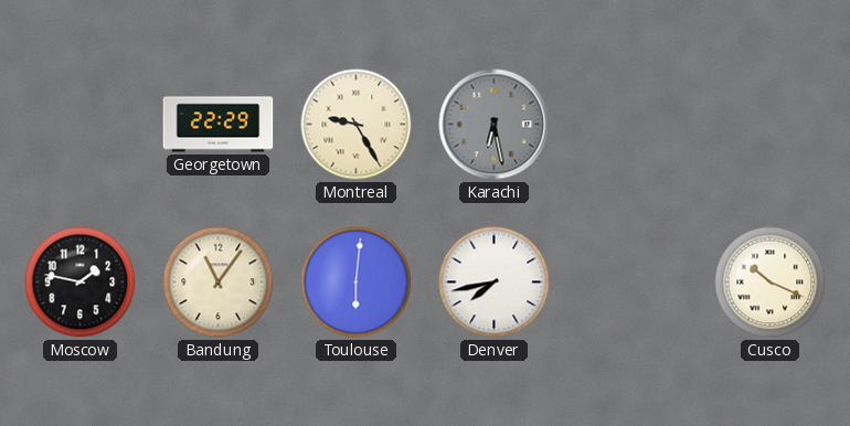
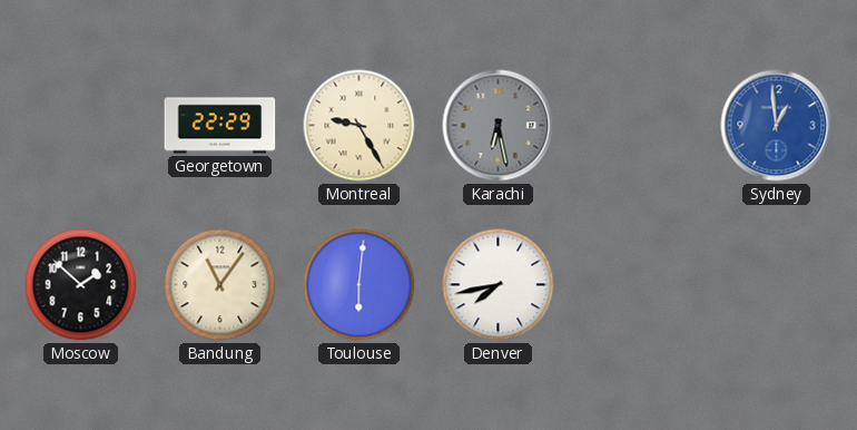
Sydney: none -> 12:59
Moscow: 1:47 -> 1:52
Cusco: 10:19 -> none
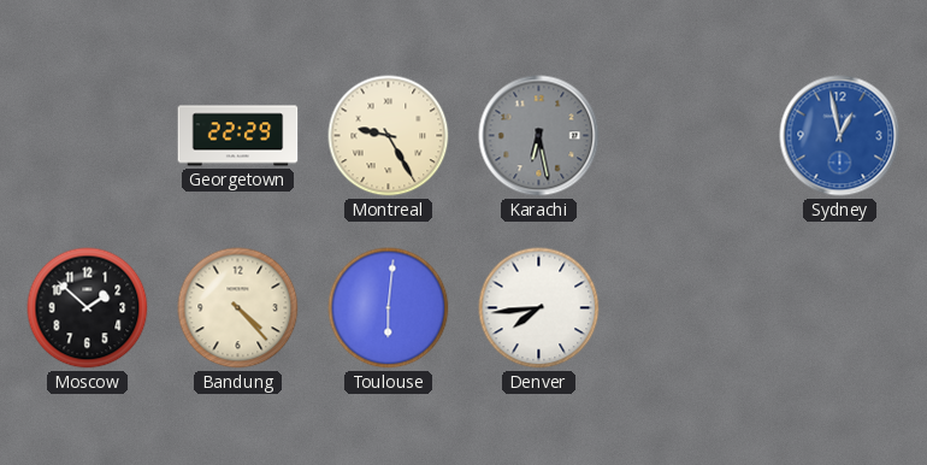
Sydney: 12:59 -> 12:58
Bandung: 11:06 -> 4:23
Denver: 7:43 -> 7:44
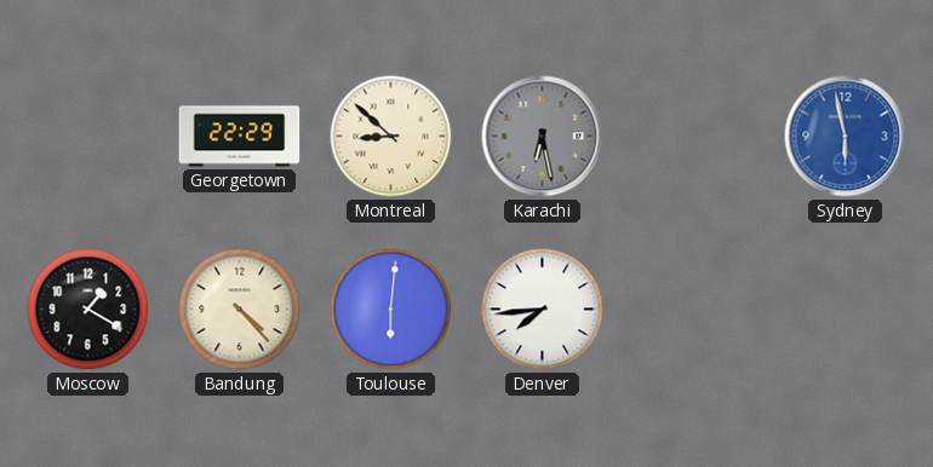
Montreal: 9:25 -> 8:52
Sydney: 12:58 -> 5:58
Moscow: 1:52 -> 1:20
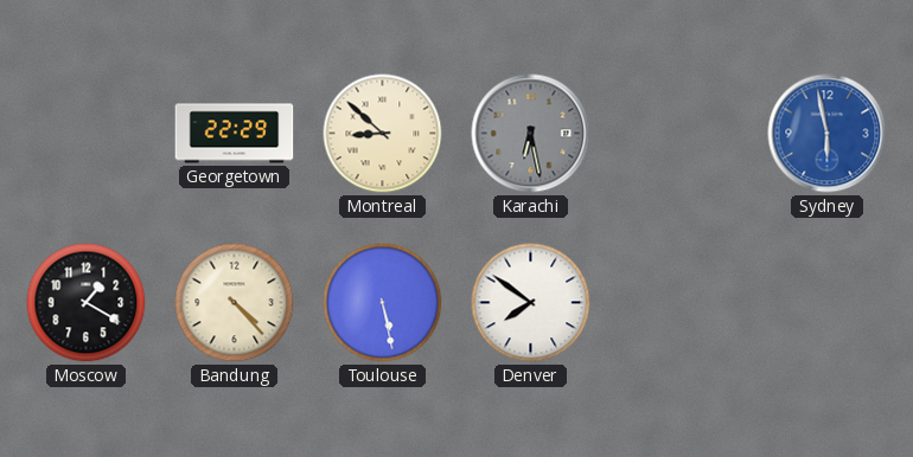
Toulouse: 6:01 -> 5:28
Denver: 7:44 -> 7:51
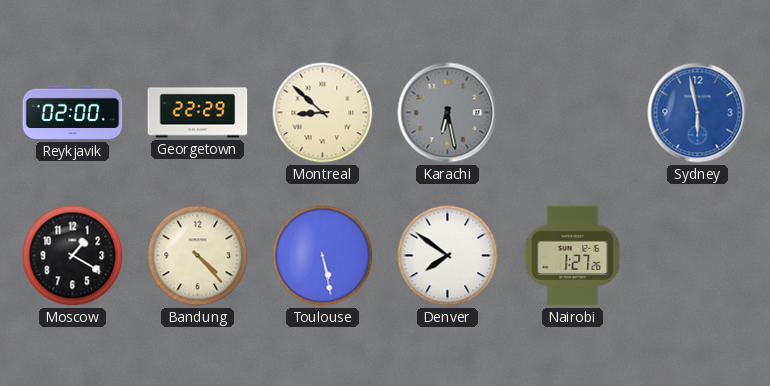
Reykjavik: none -> 02:00
Nairobi: none -> 1:27
